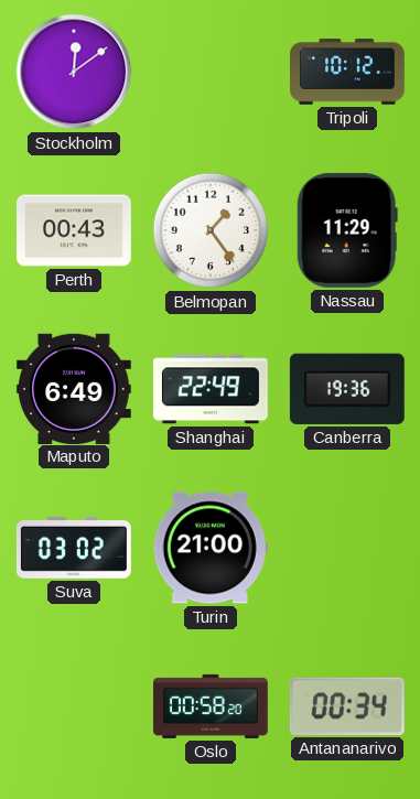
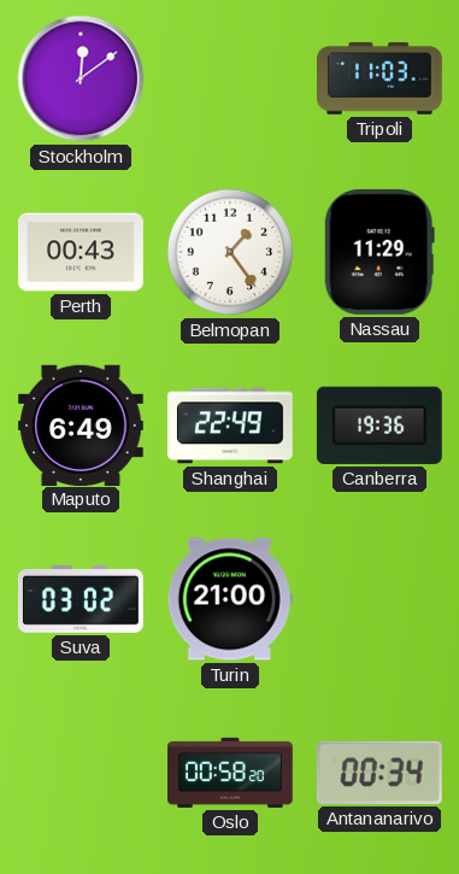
Tripoli: 10:12 -> 11:03
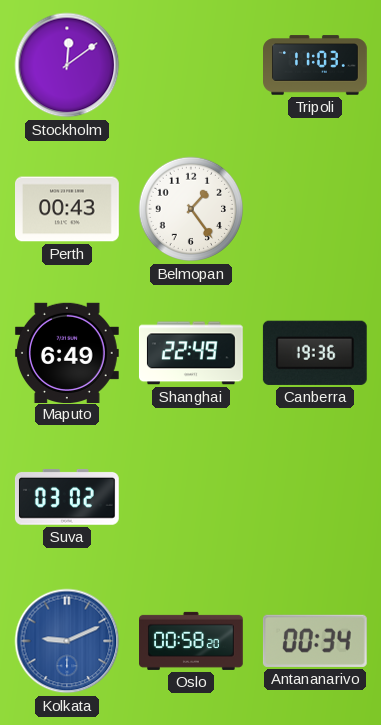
Nassau: 11:29 -> none
Turin: 21:00 -> none
Kolkata: none -> 9:11
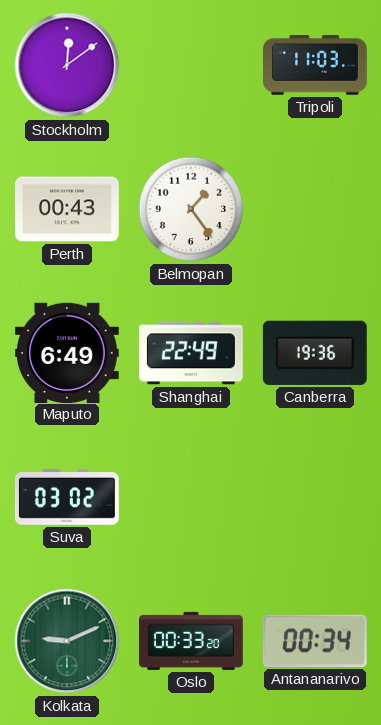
Kolkata dial: blue -> green
Oslo: 00:58 -> 00:33
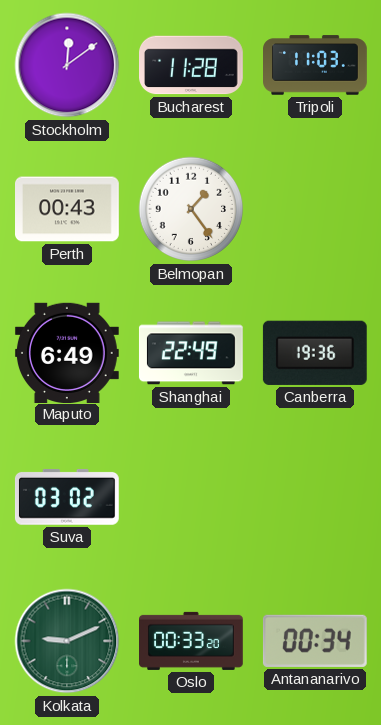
Bucharest: none -> 11:28
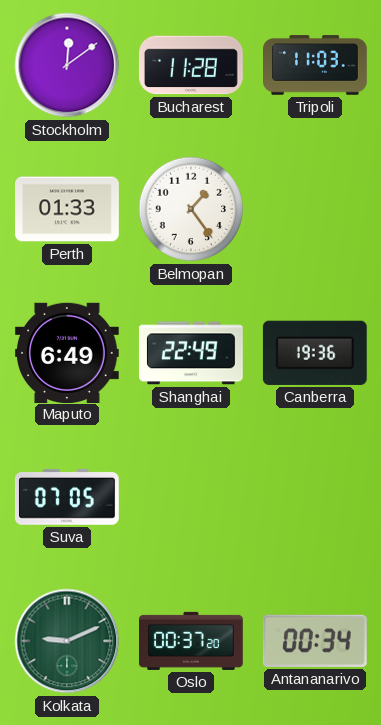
Perth: 00:43 -> 01:33
Suva: 03:02 -> 07:05
Oslo: 00:33 -> 00:37
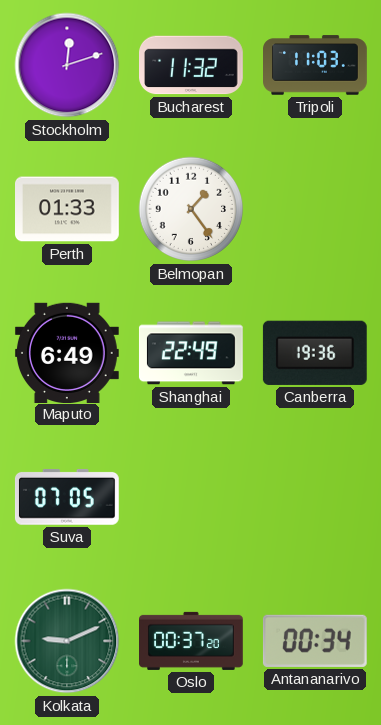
Stockholm: 12:09 -> 12:12
Bucharest: 11:28 -> 11:32
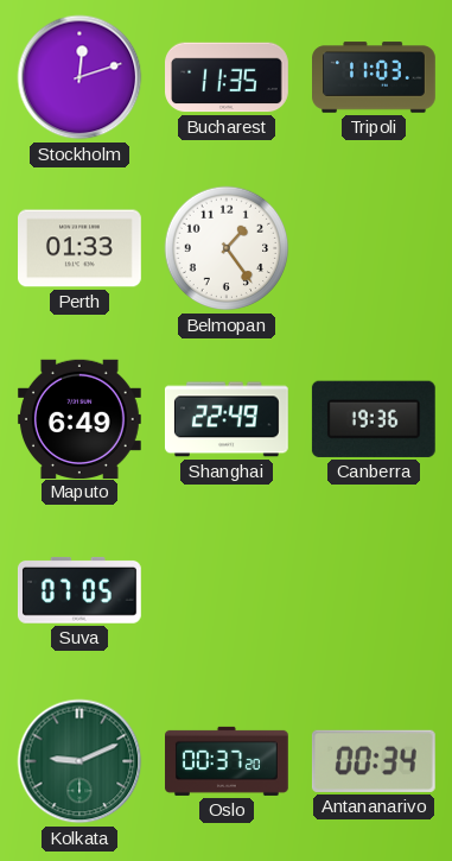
Bucharest: 11:32 -> 11:35
